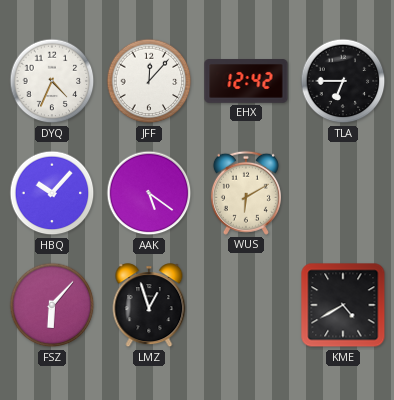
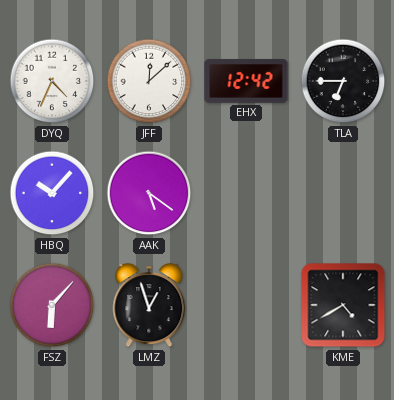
JFF: 12:07 -> 12:08
WUS: 6:10 -> none
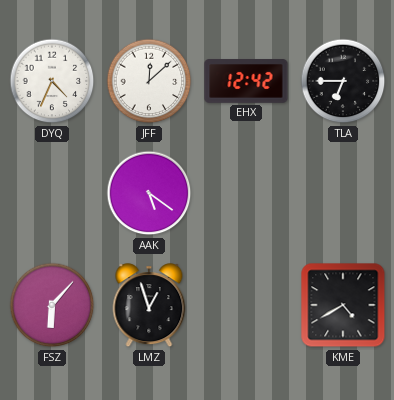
HBQ: 10:07 -> none
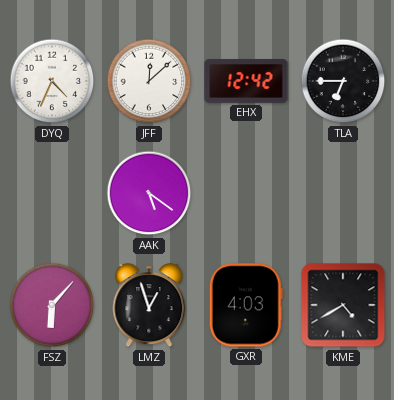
GXR: none -> 4:03
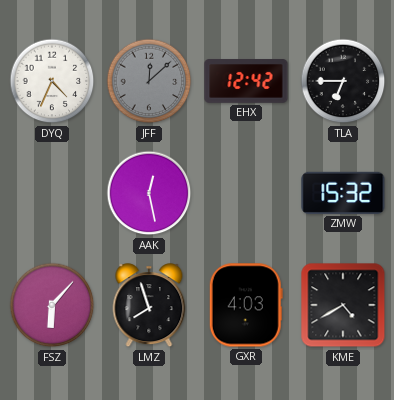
JFF dial: white -> grey
AAK: 5:21 -> 12:28
ZMW: none -> 15:32
LMZ: 12:57 -> 7:57
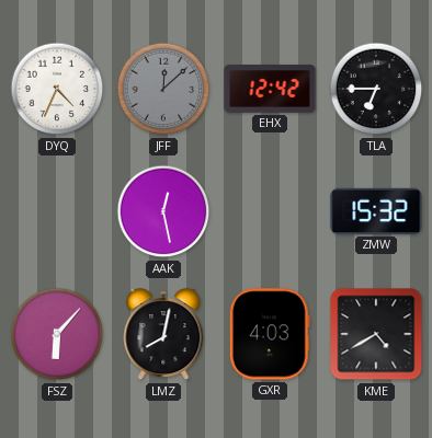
LMZ: 7:57 -> 8:02
